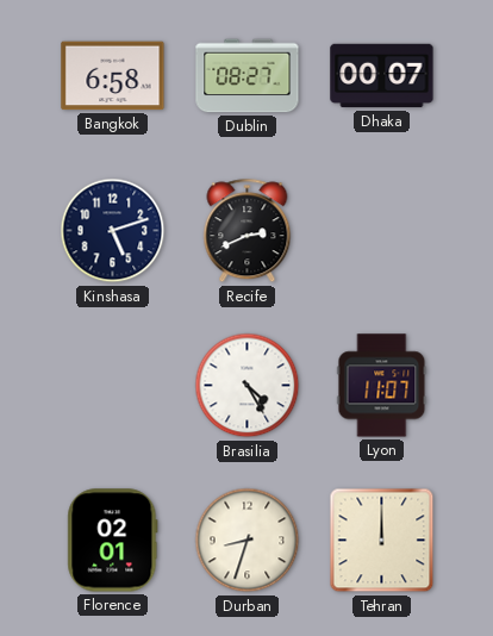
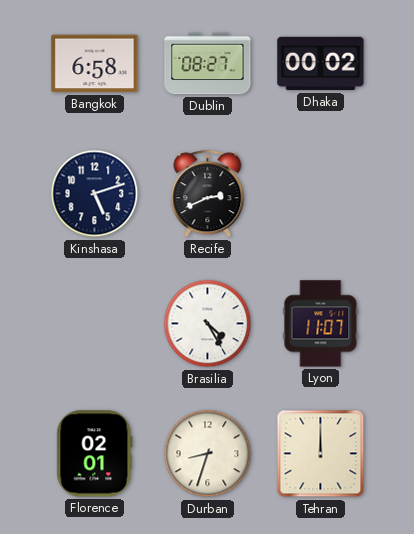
Dhaka: 00:07 -> 00:02
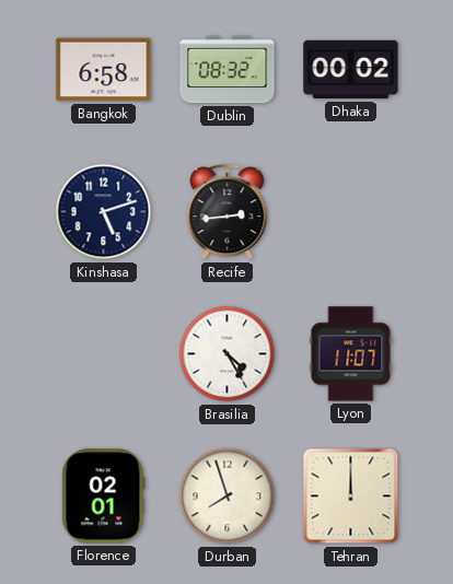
Dublin: 08:27 -> 08:32
Recife: 2:41 -> 2:44
Durban: 8:33 -> 7:57
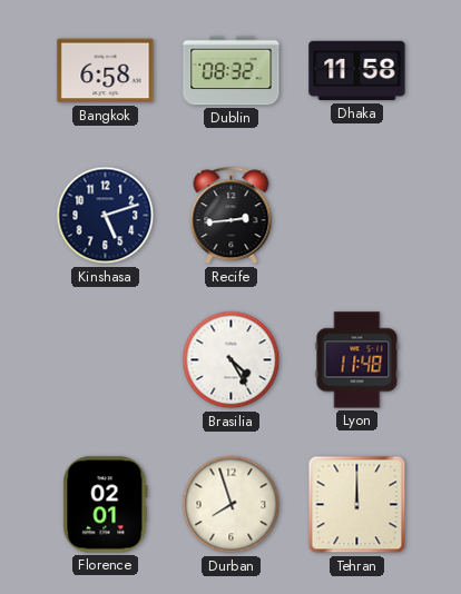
Dhaka: 00:02 -> 11:58
Lyon: 11:07 -> 11:48
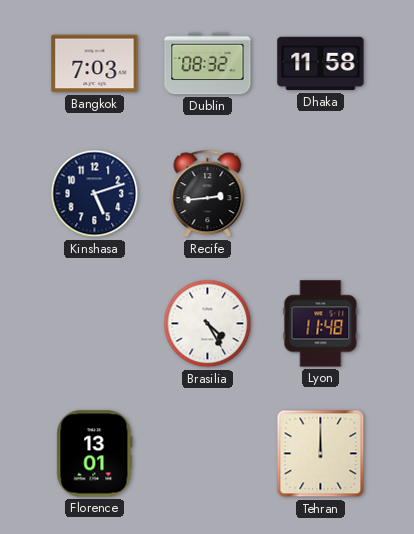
Bangkok: 6:58 -> 7:03
Florence: 02:01 -> 13:01
Durban: 7:57 -> none
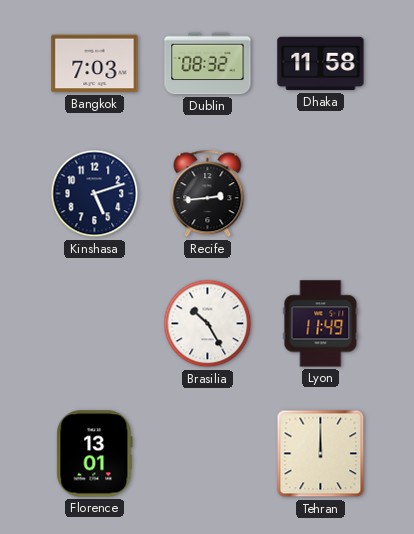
Brasilia: 4:25 -> 10:25
Lyon: 11:48 -> 11:49
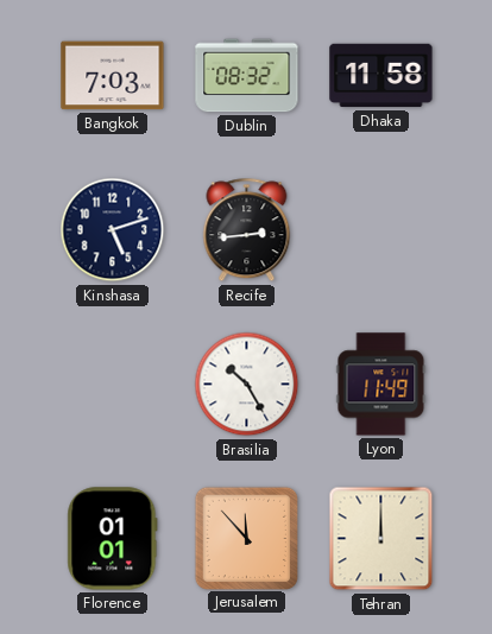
Florence: 13:01 -> 01:01
Jerusalem: none -> 11:53
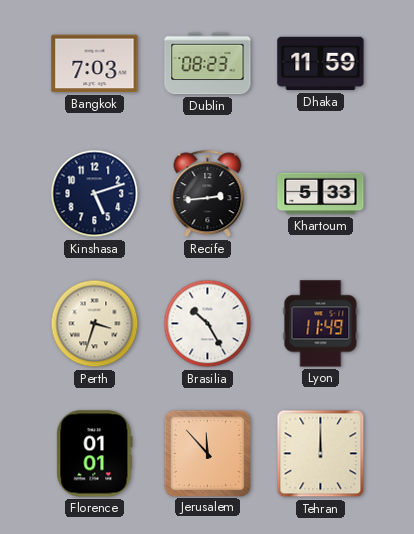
Dublin: 08:32 -> 08:23
Dhaka: 11:58 -> 11:59
Khartoum: none -> 5:33
Perth: none -> 3:33
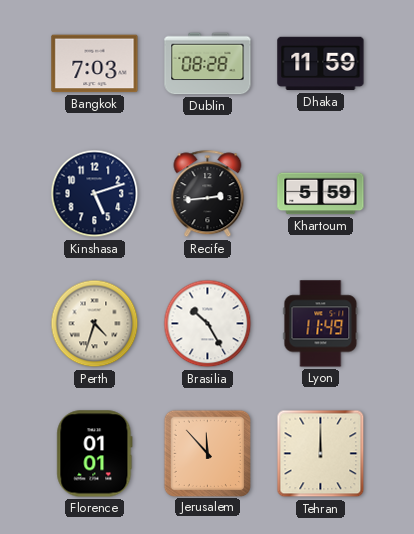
Dublin: 08:23 -> 08:28
Khartoum: 5:33 -> 5:59
Perth: 3:33 -> 4:33
